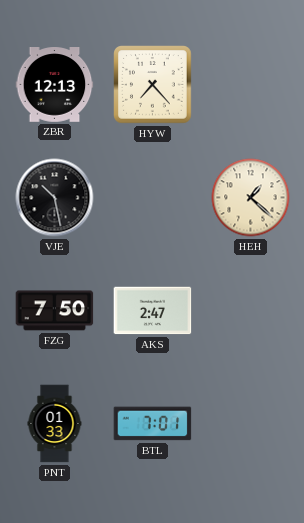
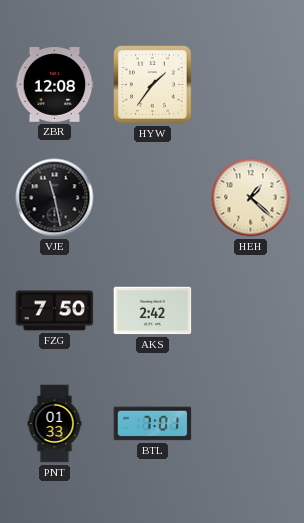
ZBR: 12:13 -> 12:08
HYW: 7:23 -> 1:36
VJE: 10:28 -> 11:28
AKS: 2:47 -> 2:42
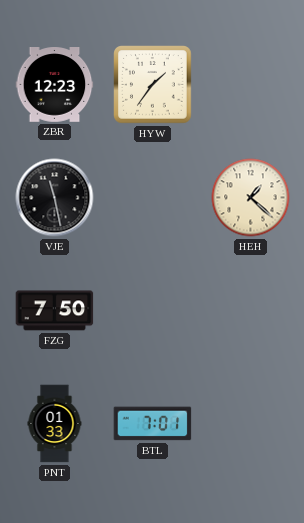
ZBR: 12:08 -> 12:23
AKS: 2:42 -> none
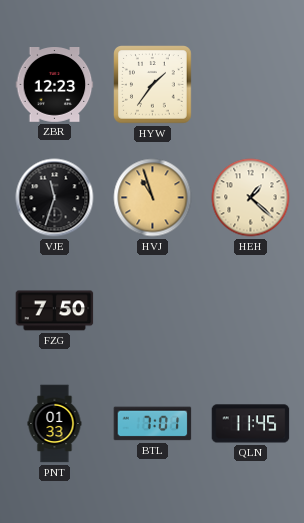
VJE: 11:28 -> 11:33
HVJ: none -> 10:57
QLN: none -> 11:45
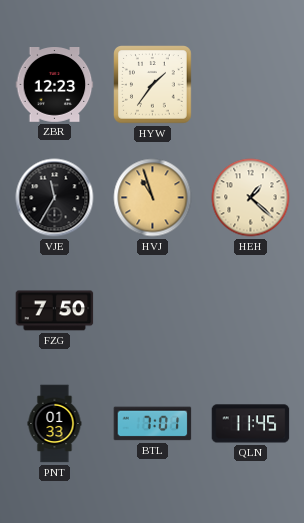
VJE: 11:33 -> 11:35
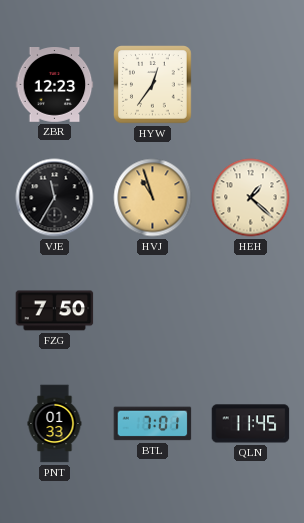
HYW: 1:36 -> 12:36
